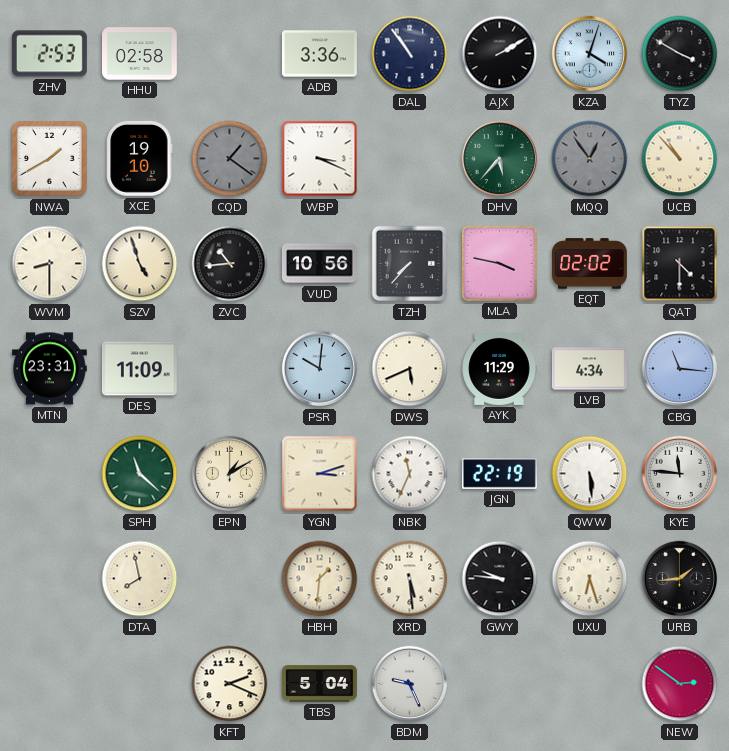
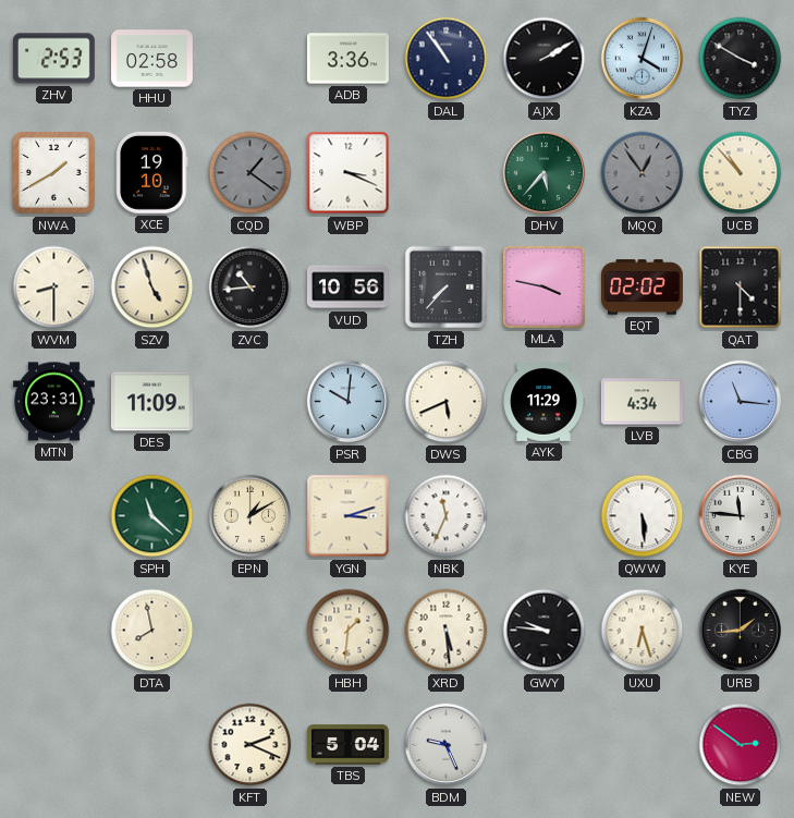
JGN: 22:19 -> none
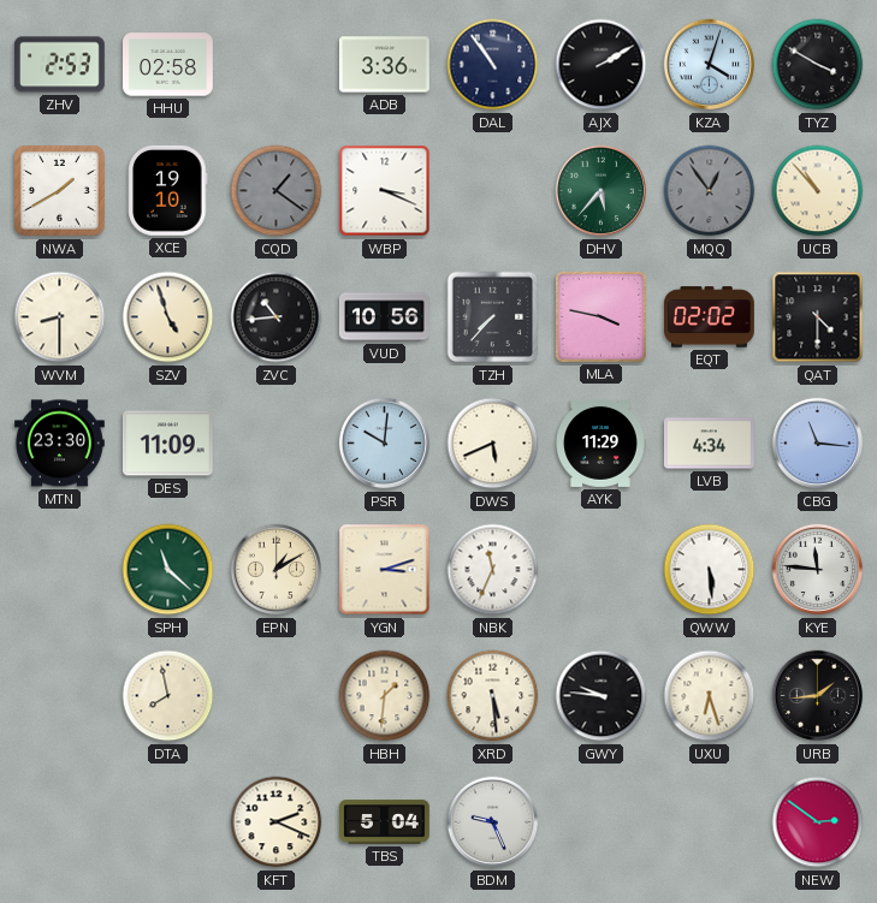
MTN: 23:31 -> 23:30
